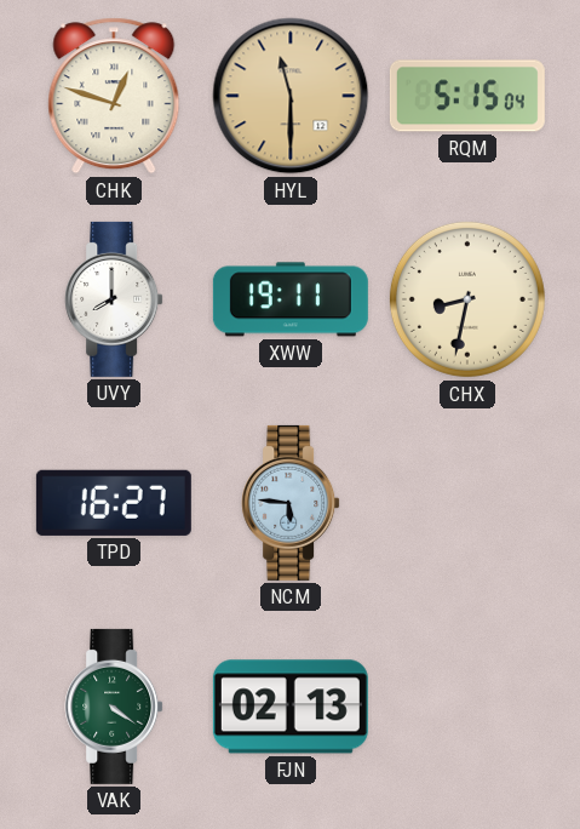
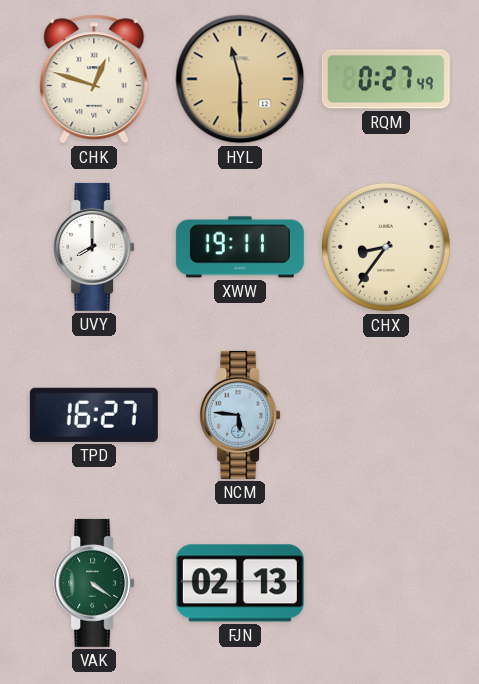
RQM: 5:15 -> 0:27
CHX: 8:32 -> 8:36
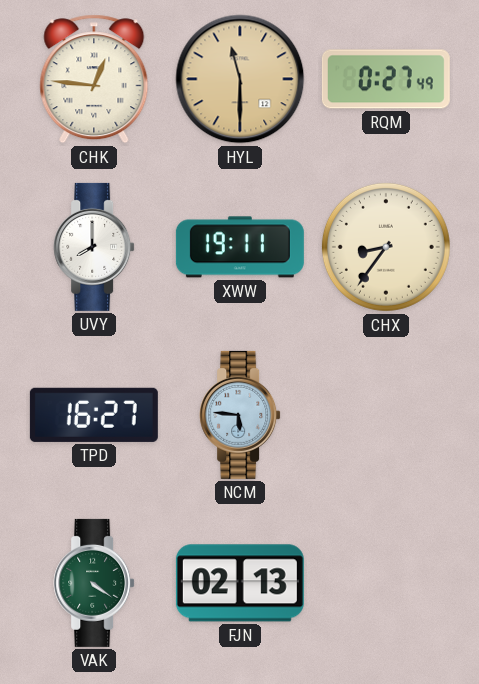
CHK: 12:48 -> 12:46
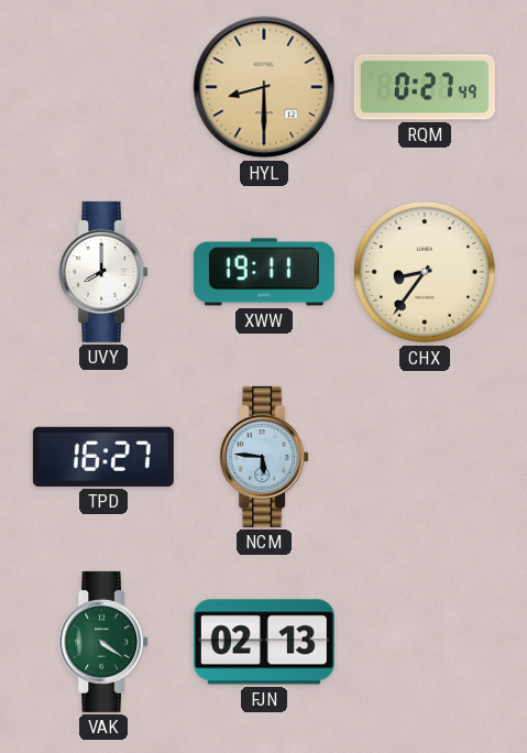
CHK: 12:46 -> none
HYL: 11:30 -> 8:30
